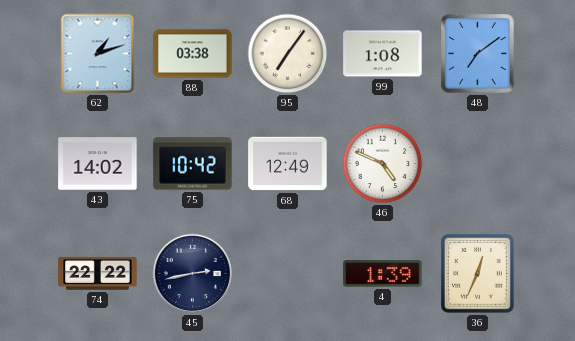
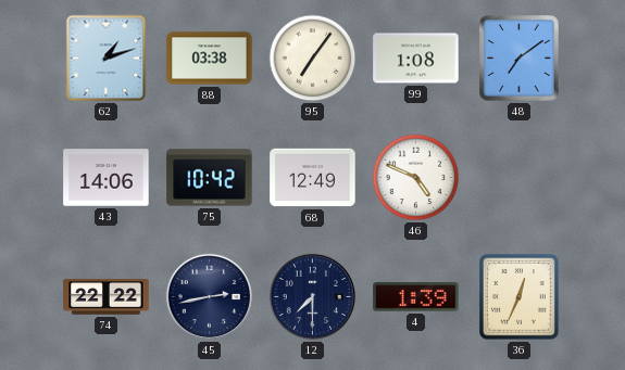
43: 14:02 -> 14:06
12: none -> 7:30
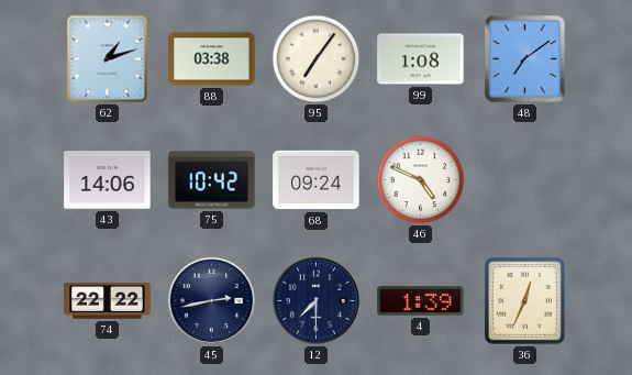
68: 12:49 -> 09:24
